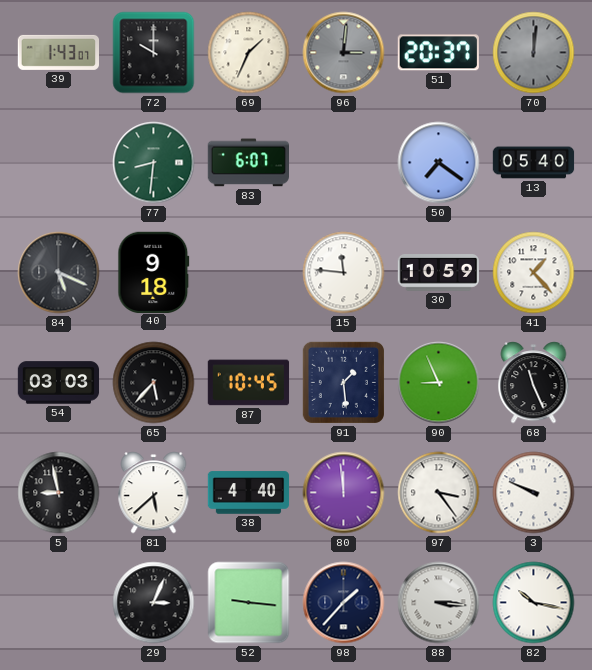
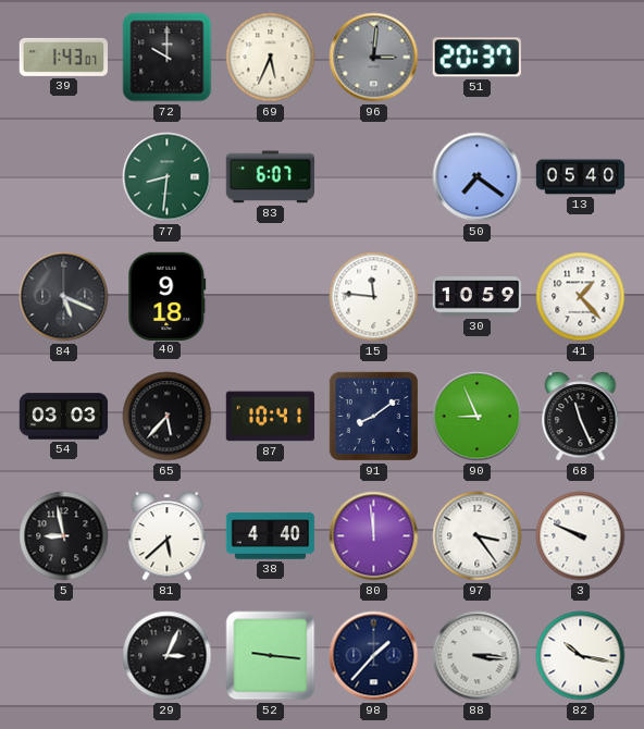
69: 1:34 -> 5:34
70: 12:01 -> none
87: 10:45 -> 10:41
91: 1:29 -> 8:09
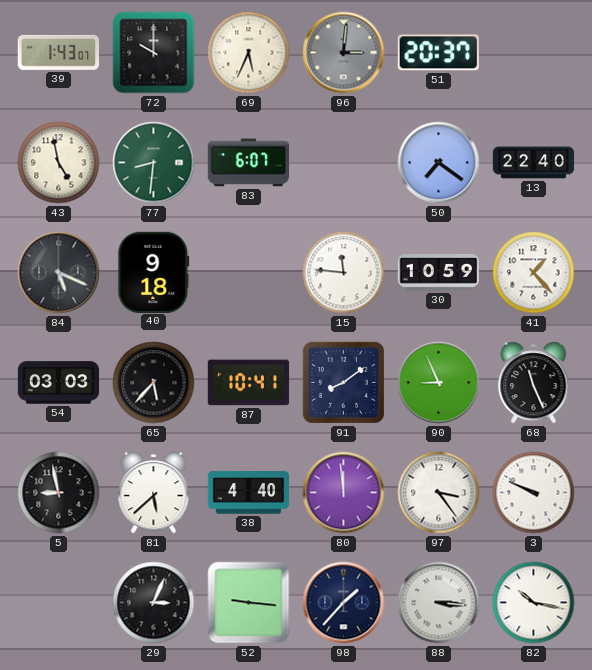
43: none -> 4:58
13: 05:40 -> 22:40
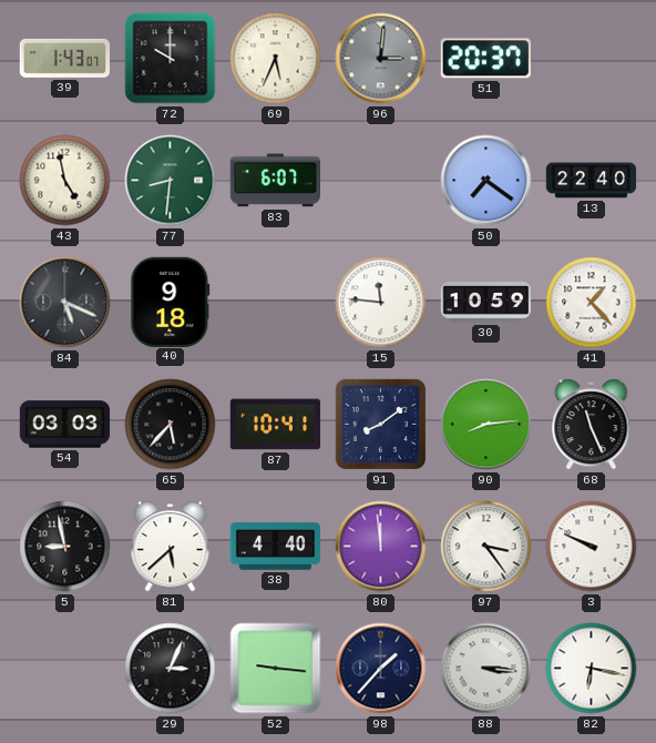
90: 8:56 -> 8:14
82: 10:17 -> 6:17
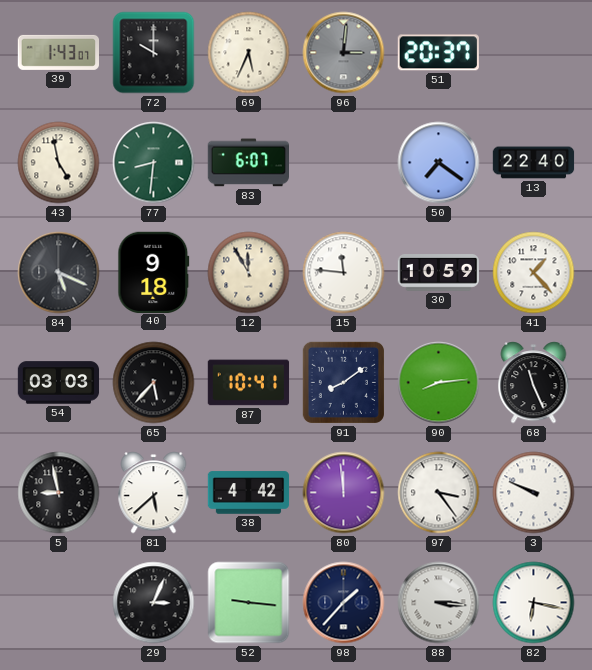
12: none -> 11:55
38: 4:40 -> 4:42
